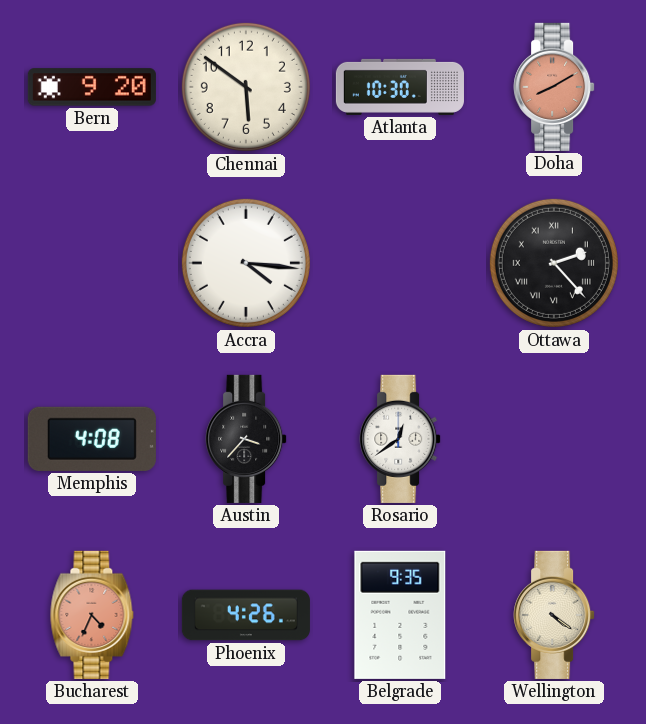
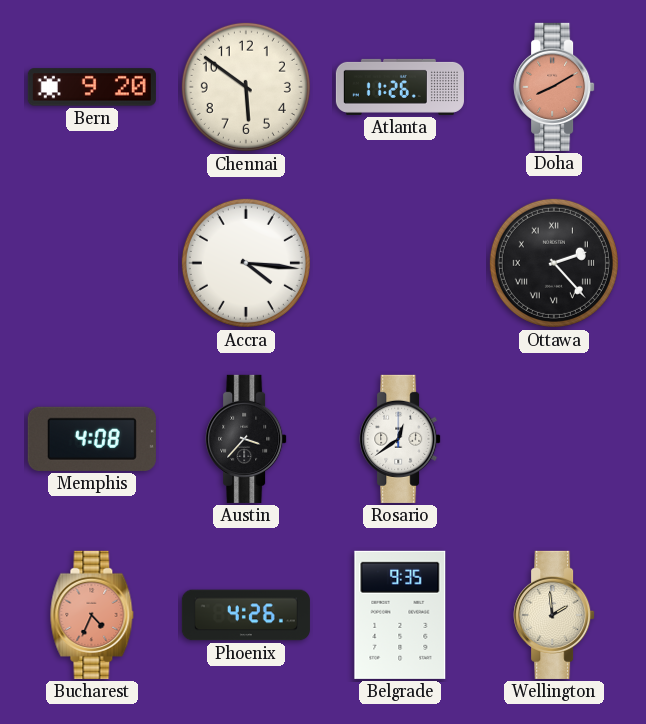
Atlanta: 10:30 -> 11:26
Wellington: 4:21 -> 1:59
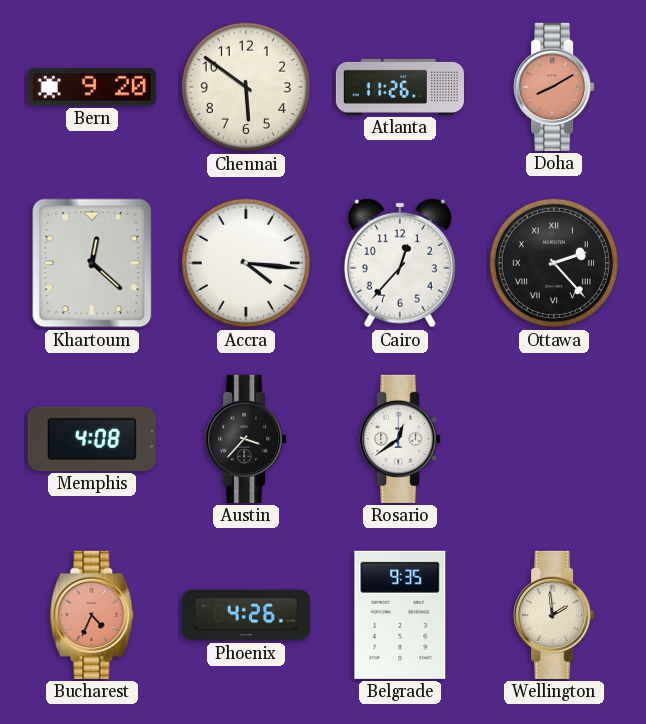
Khartoum: none -> 12:22
Cairo: none -> 12:37
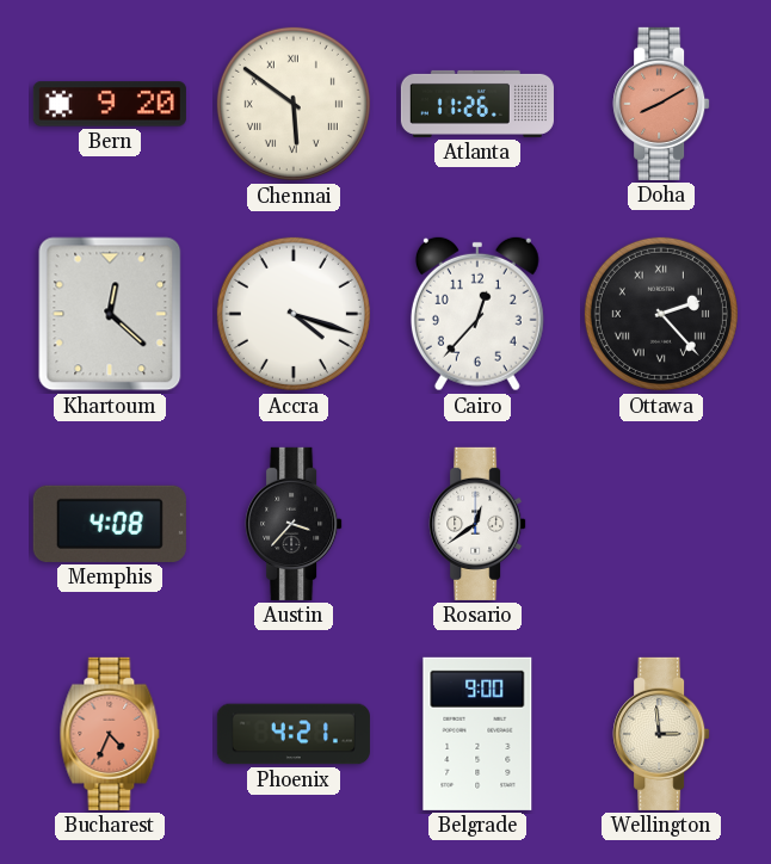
Chennai numerals: Arabic -> Roman
Accra: 4:16 -> 4:18
Phoenix: 4:26 -> 4:21
Belgrade: 9:35 -> 9:00
Wellington: 1:59 -> 2:59
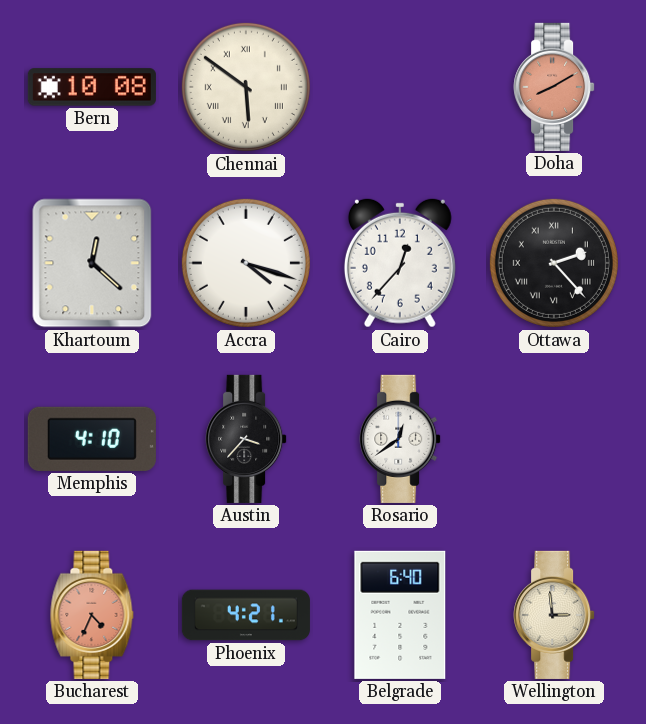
Bern: 9:20 -> 10:08
Atlanta: 11:26 -> none
Memphis: 4:08 -> 4:10
Belgrade: 9:00 -> 6:40
